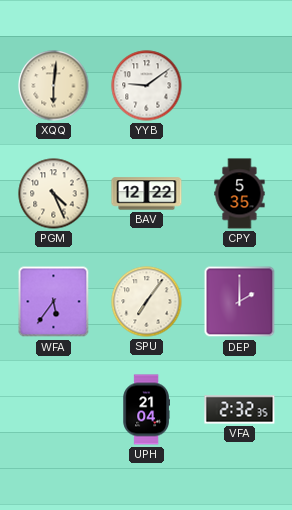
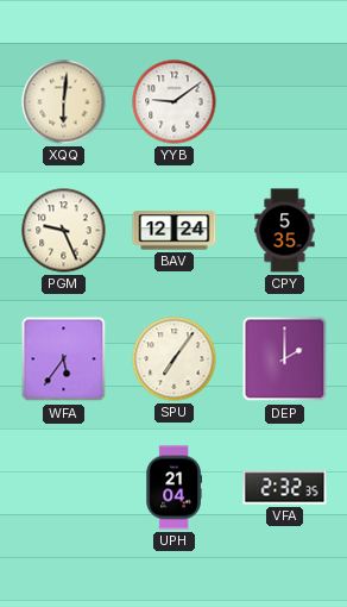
PGM: 4:26 -> 9:26
BAV: 12:22 -> 12:24
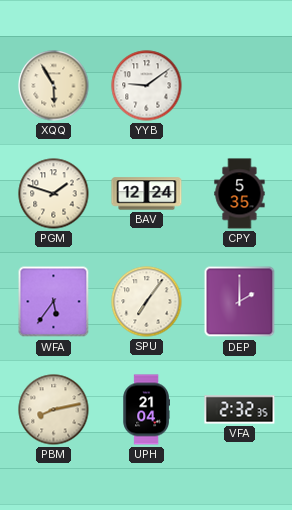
XQQ: 6:01 -> 5:55
PGM: 9:26 -> 1:48
PBM: none -> 8:13
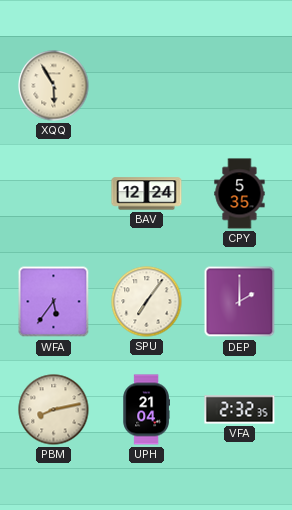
YYB: 9:09 -> none
PGM: 1:48 -> none
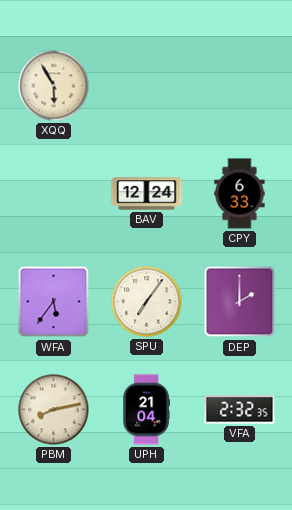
CPY: 5:35 -> 6:33
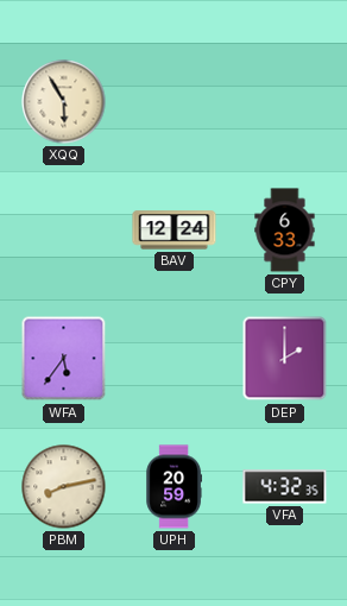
SPU: 7:06 -> none
UPH: 21:04 -> 20:59
VFA: 2:32 -> 4:32
